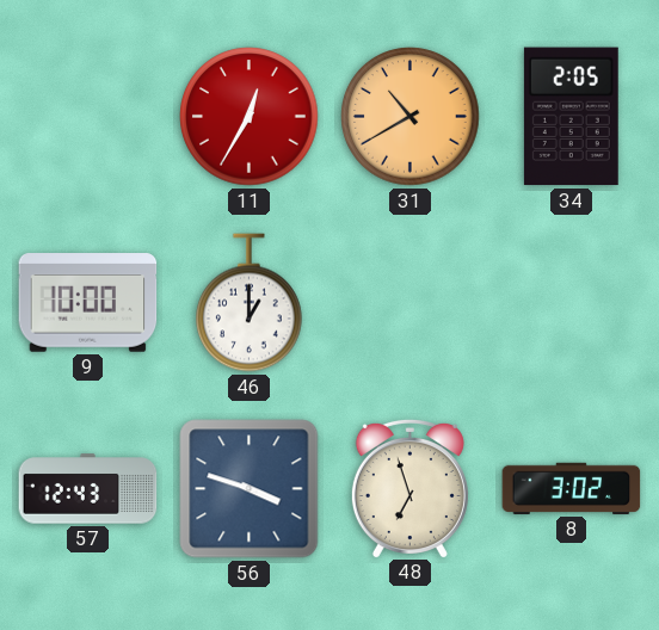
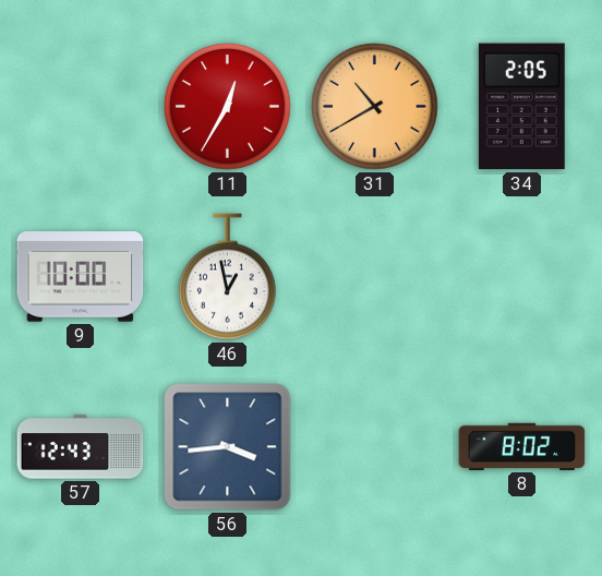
46: 1:00 -> 12:58
56: 3:48 -> 3:44
48: 6:57 -> none
8: 3:02 -> 8:02
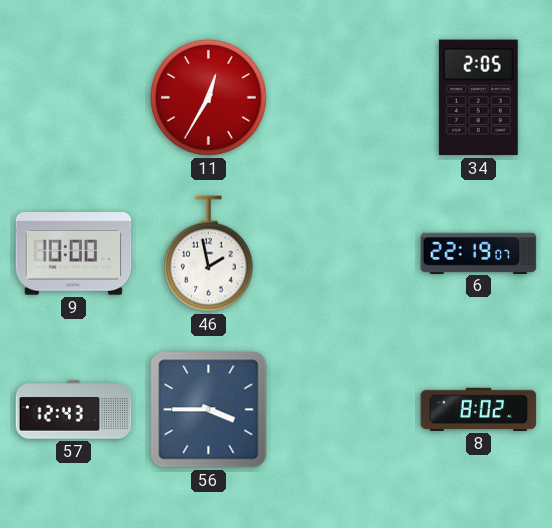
31: 10:40 -> none
46: 12:58 -> 1:58
6: none -> 22:19
56: 3:44 -> 3:45
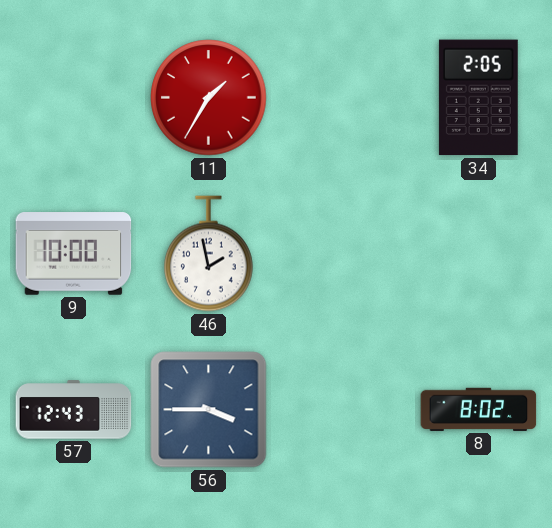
11: 12:35 -> 1:35
6: 22:19 -> none
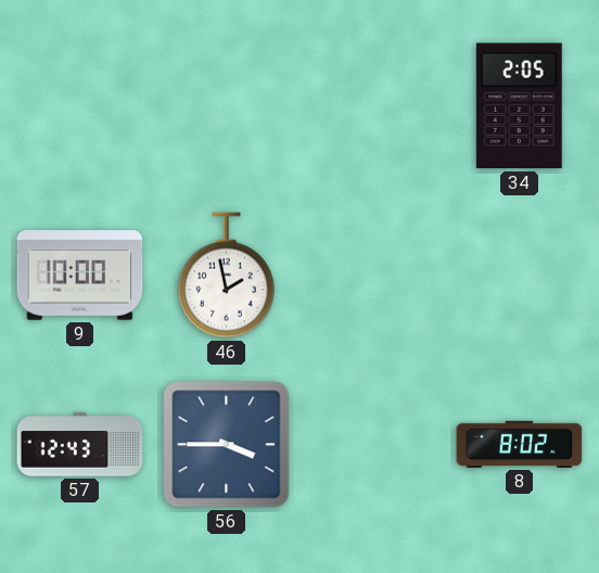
11: 1:35 -> none
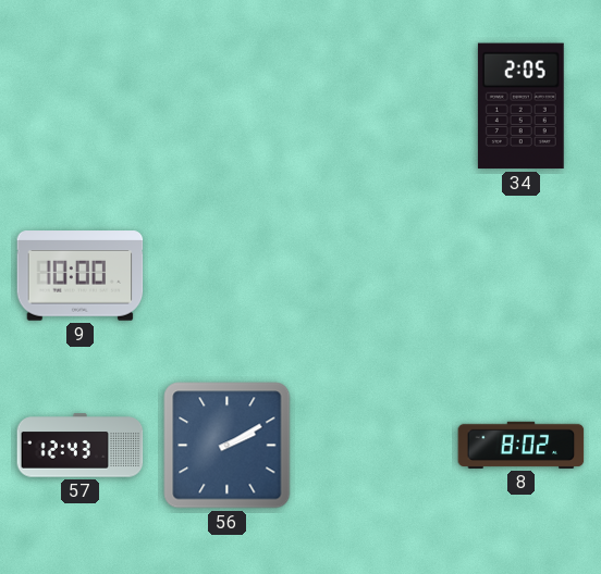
46: 1:58 -> none
56: 3:45 -> 2:10
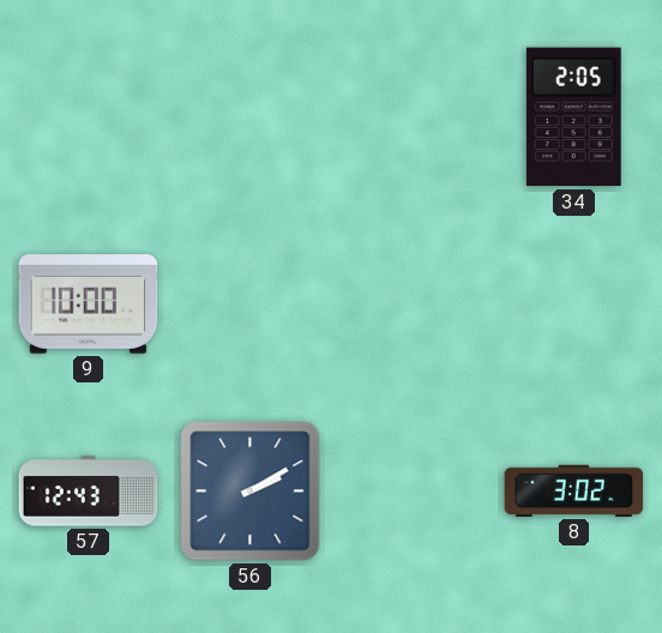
8: 8:02 -> 3:02
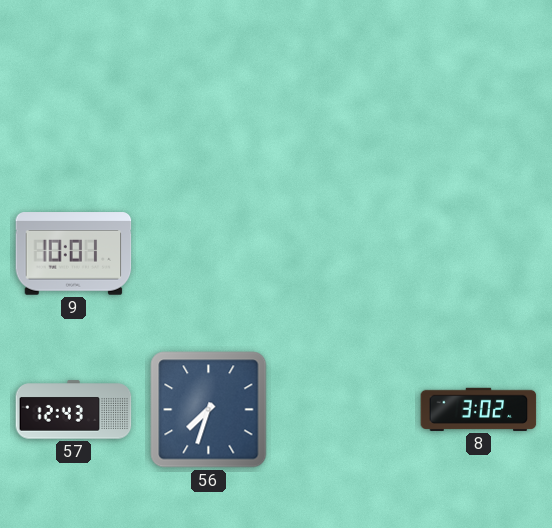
34: 2:05 -> none
9: 10:00 -> 10:01
56: 2:10 -> 7:33
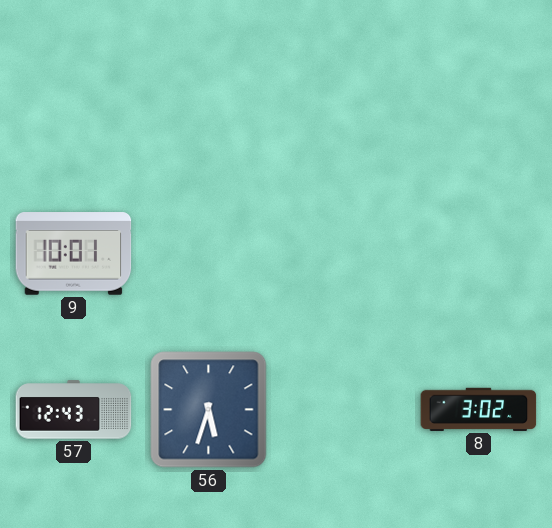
56: 7:33 -> 5:33
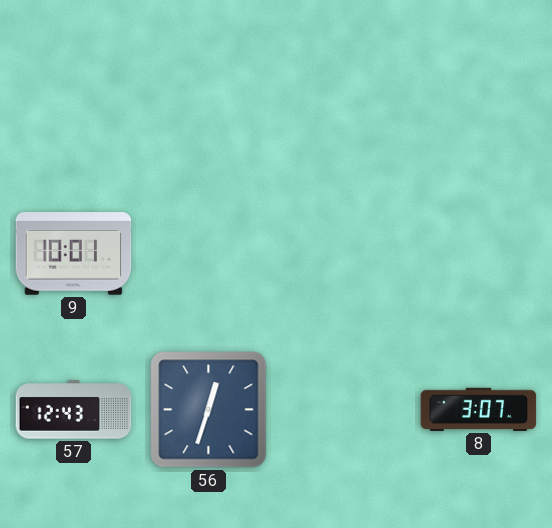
56: 5:33 -> 12:33
8: 3:02 -> 3:07
